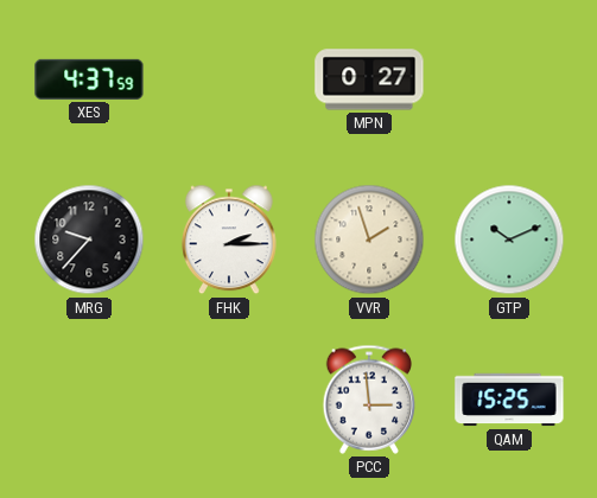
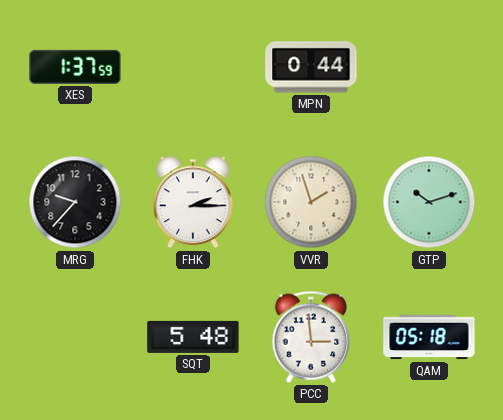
XES: 4:37 -> 1:37
MPN: 0:27 -> 0:44
GTP: 10:11 -> 10:12
SQT: none -> 5:48
QAM: 15:25 -> 05:18
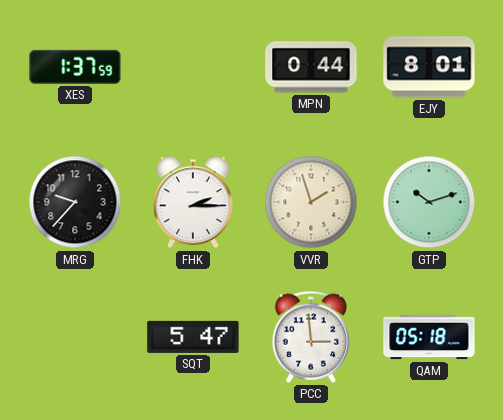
EJY: none -> 8:01
SQT: 5:48 -> 5:47
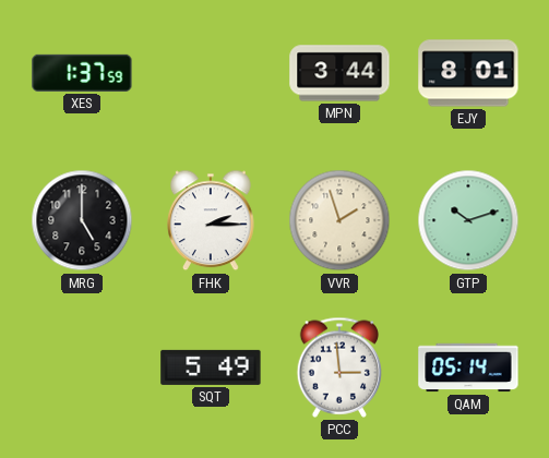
MPN: 0:44 -> 3:44
MRG: 9:37 -> 5:00
SQT: 5:47 -> 5:49
QAM: 05:18 -> 05:14
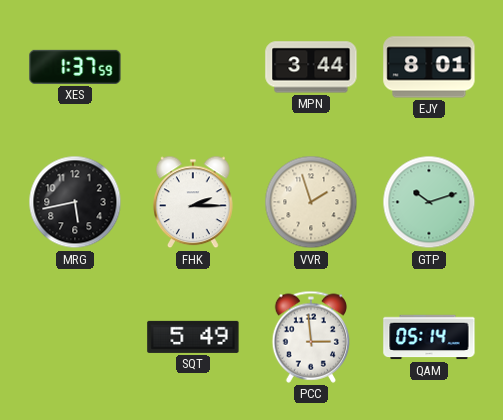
MRG: 5:00 -> 5:43
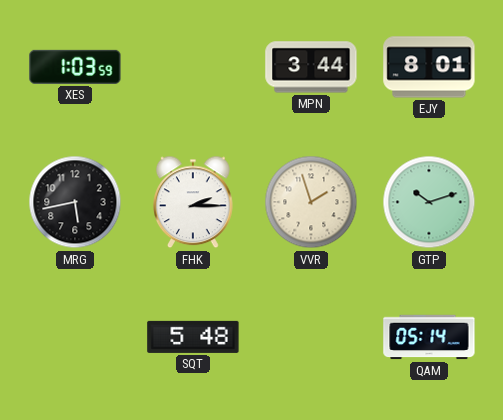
XES: 1:37 -> 1:03
SQT: 5:49 -> 5:48
PCC: 2:59 -> none
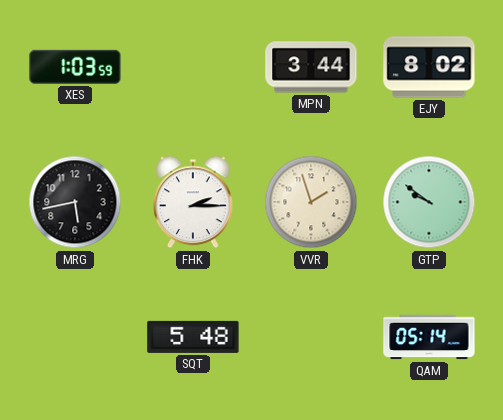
EJY: 8:01 -> 8:02
GTP: 10:12 -> 9:51
